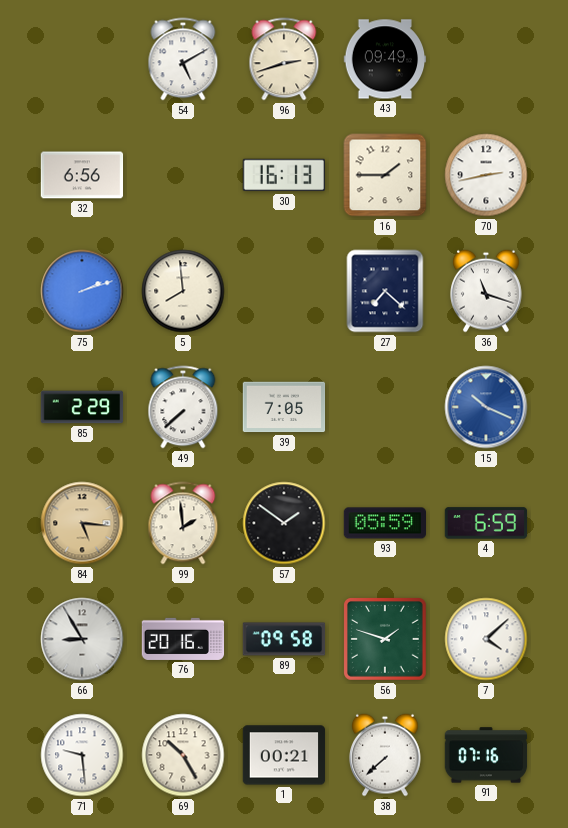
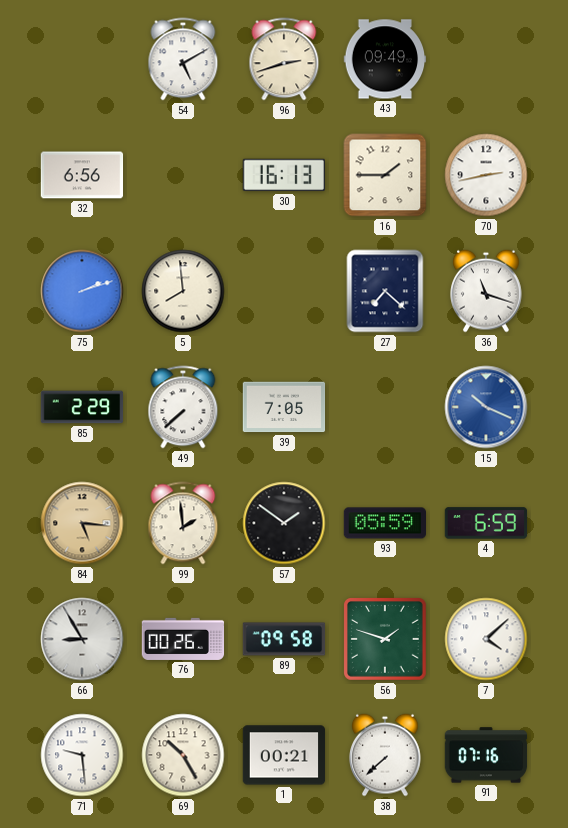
76: 20:16 -> 00:26
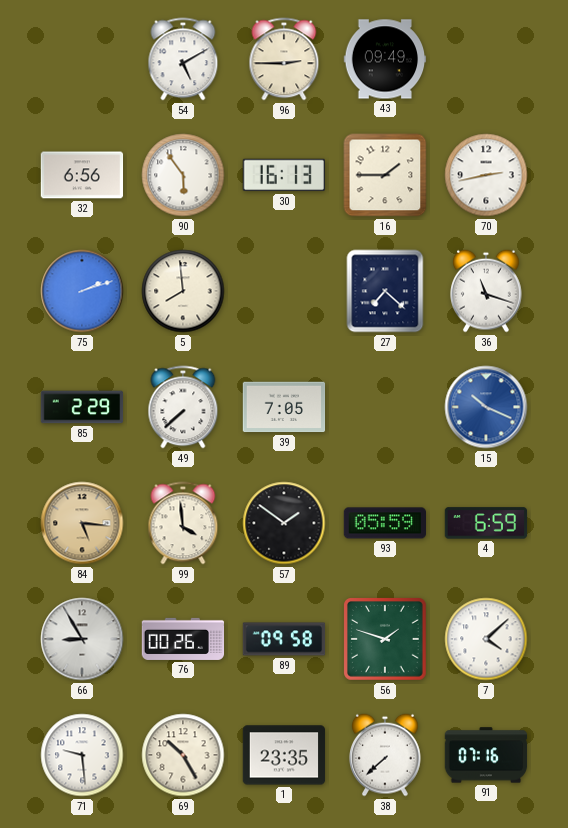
96: 2:42 -> 2:45
90: none -> 5:54
99: 1:59 -> 3:59
1: 00:21 -> 23:35
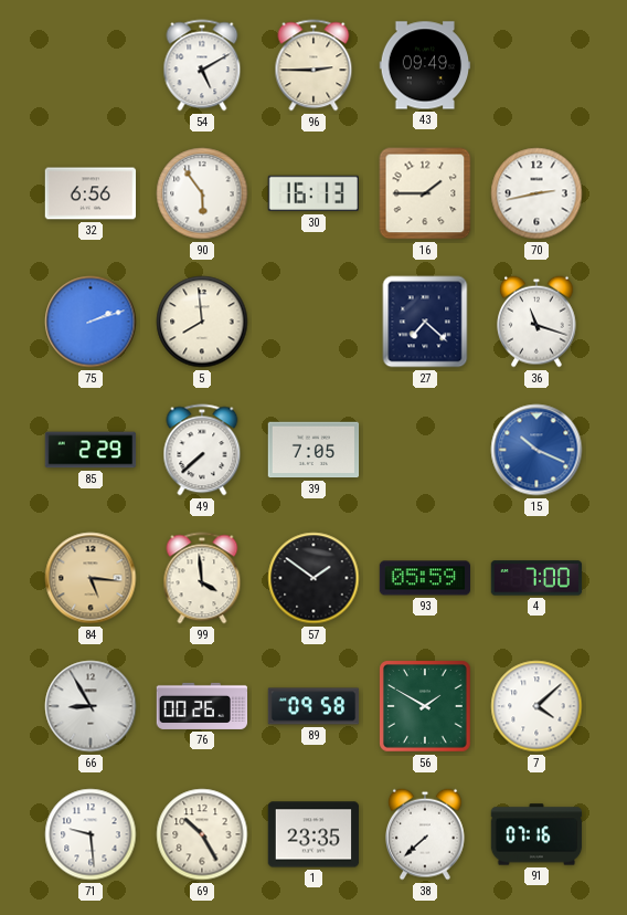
4: 6:59 -> 7:00
56: 1:48 -> 1:50
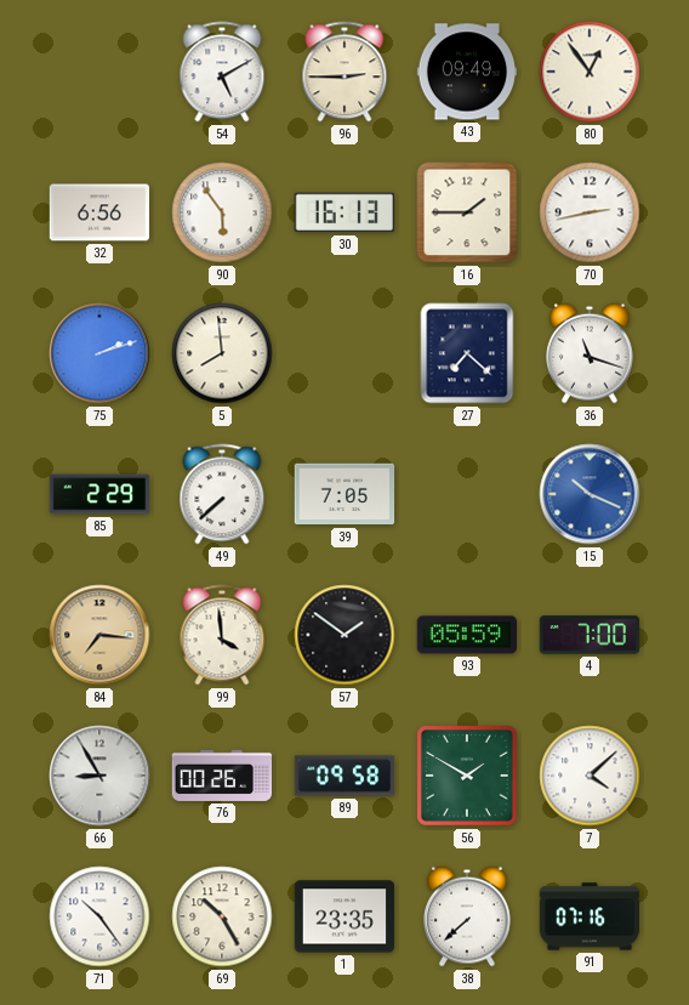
80: none -> 12:54
84: 5:16 -> 7:16
71: 9:29 -> 10:24
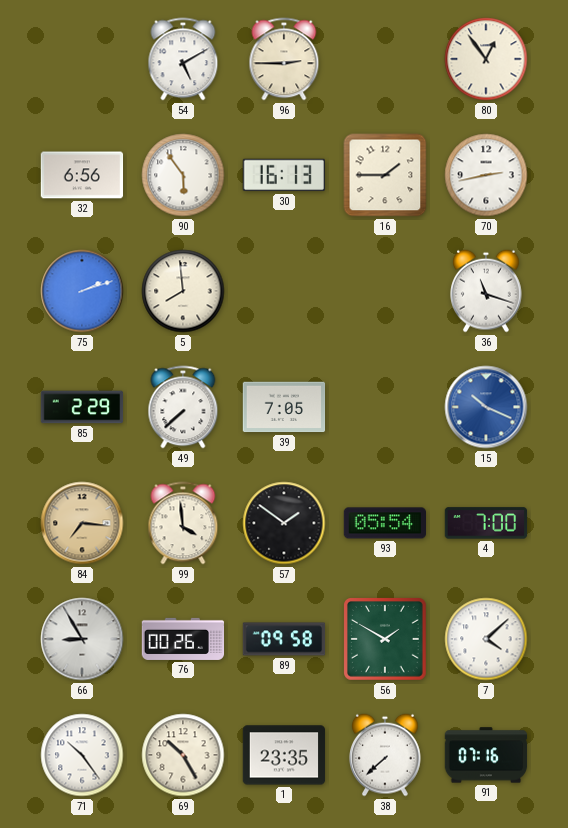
43: 09:49 -> none
27: 7:22 -> none
93: 05:59 -> 05:54
